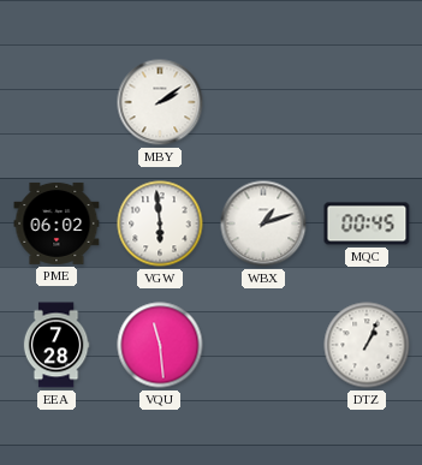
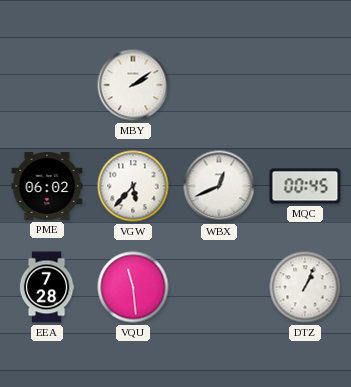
VGW: 5:59 -> 5:37
WBX: 1:12 -> 12:41
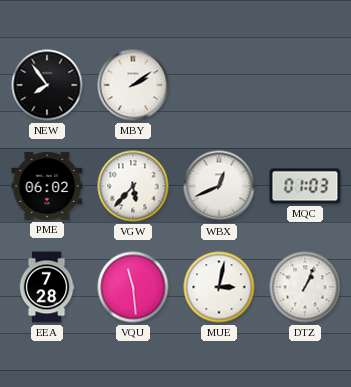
NEW: none -> 7:54
MQC: 00:45 -> 01:03
MUE: none -> 3:02
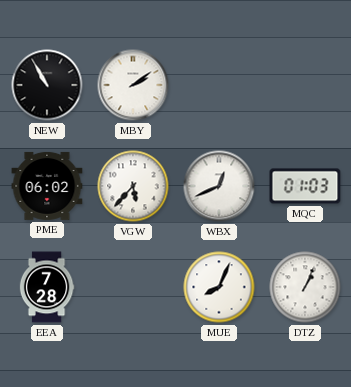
NEW: 7:54 -> 10:55
VQU: 11:29 -> none
MUE: 3:02 -> 8:04
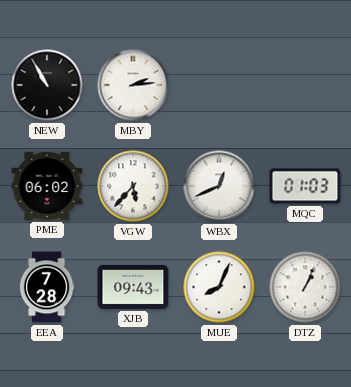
MBY: 2:09 -> 2:14
XJB: none -> 09:43
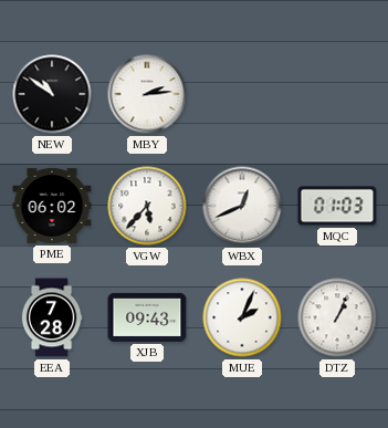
NEW: 10:55 -> 10:51
MUE: 8:04 -> 2:04
